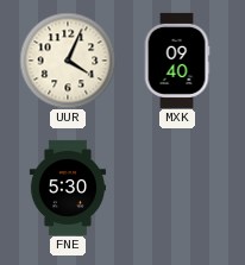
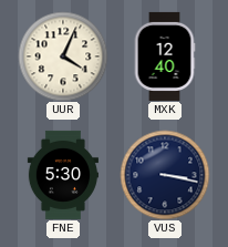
MXK: 09:40 -> 12:40
VUS: none -> 3:17
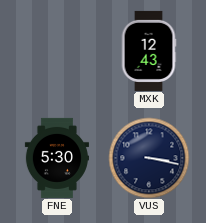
UUR: 4:04 -> none
MXK: 12:40 -> 12:43
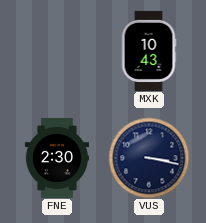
MXK: 12:43 -> 10:43
FNE: 5:30 -> 2:30
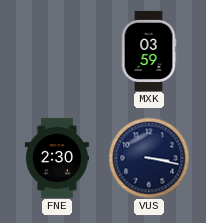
MXK: 10:43 -> 03:59
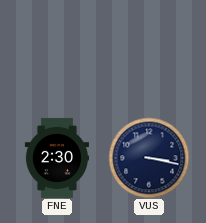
MXK: 03:59 -> none
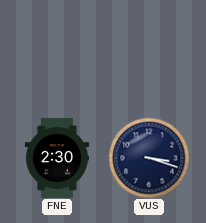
VUS: 3:17 -> 3:18
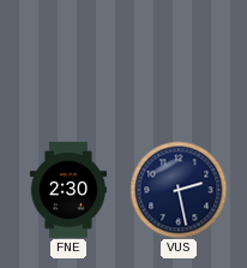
VUS: 3:18 -> 2:28
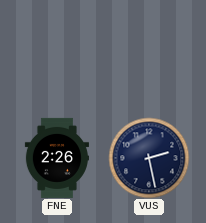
FNE: 2:30 -> 2:26
